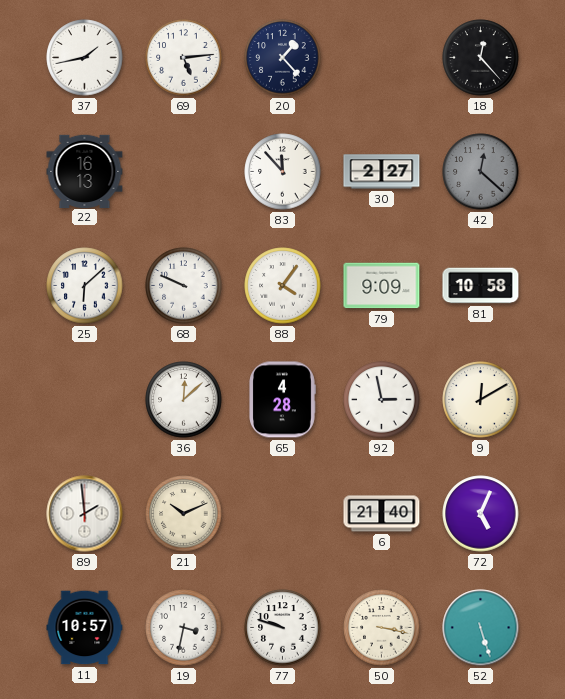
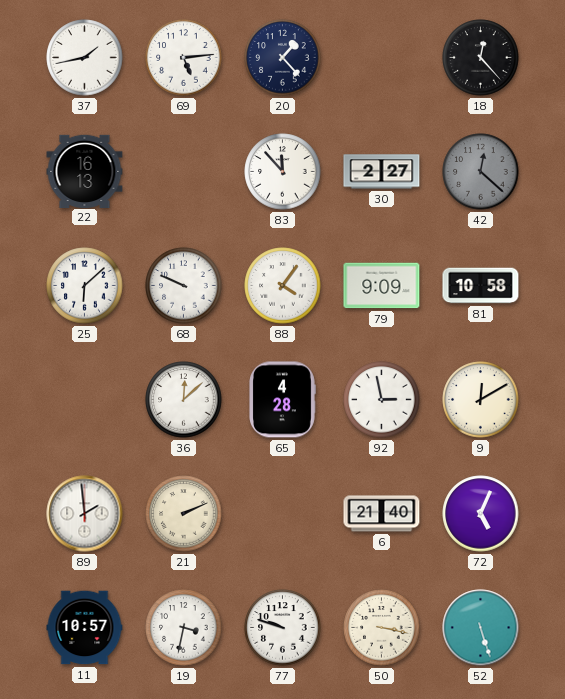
21: 10:11 -> 2:11
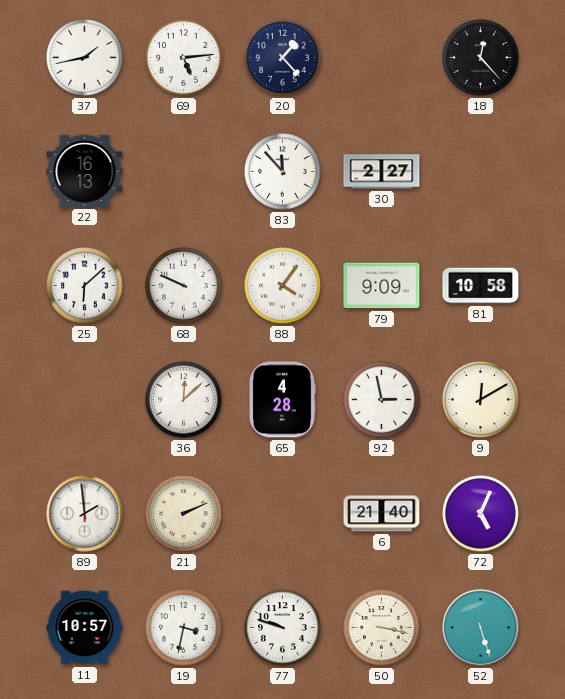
42: 12:22 -> none
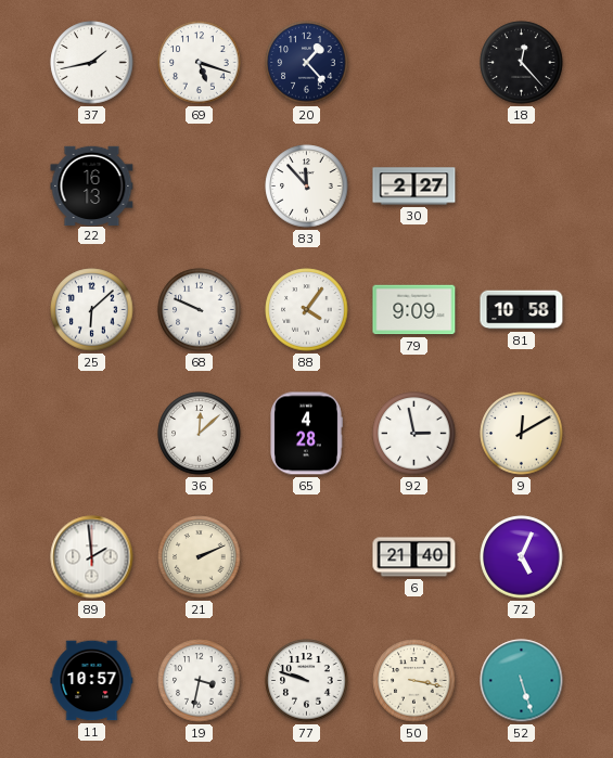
69: 5:14 -> 5:18
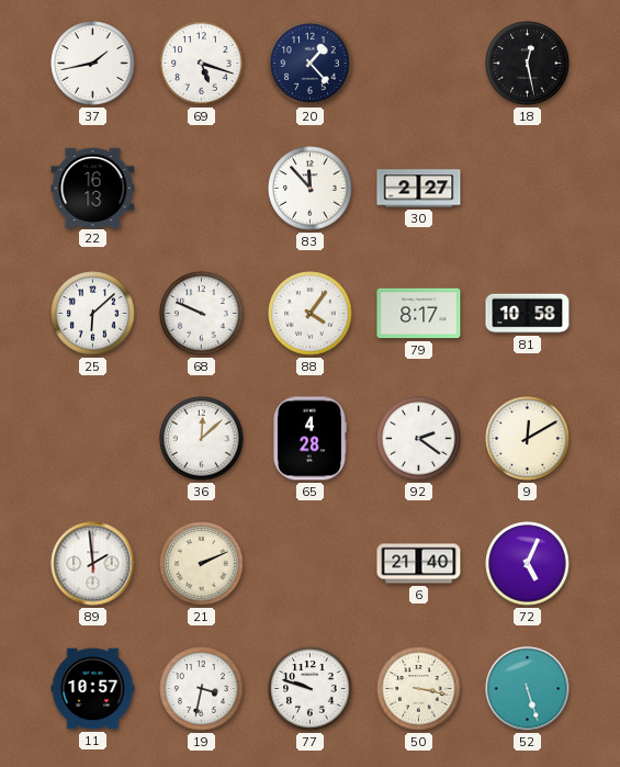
18: 12:23 -> 12:28
79: 9:09 -> 8:17
92: 2:58 -> 2:21
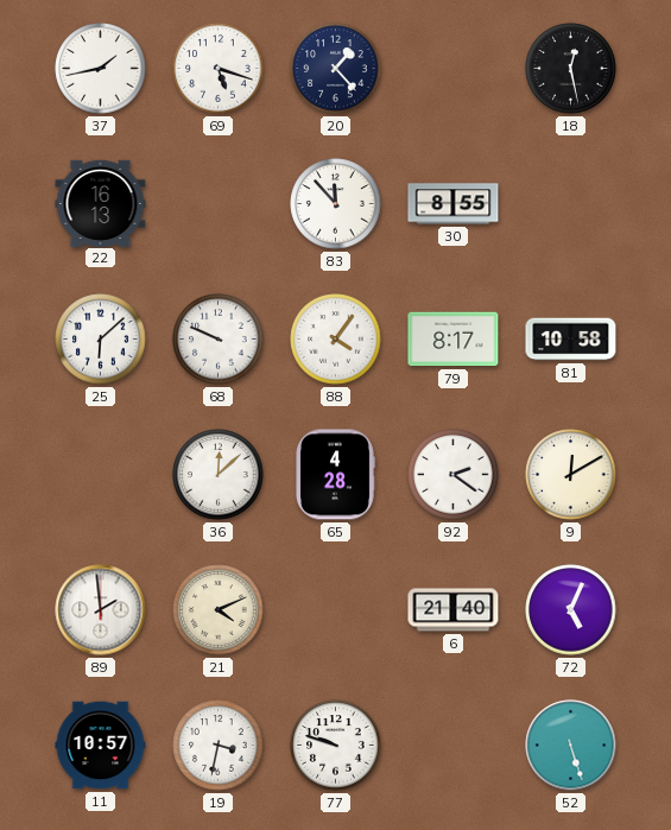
30: 2:27 -> 8:55
21: 2:11 -> 4:11
50: 3:17 -> none
